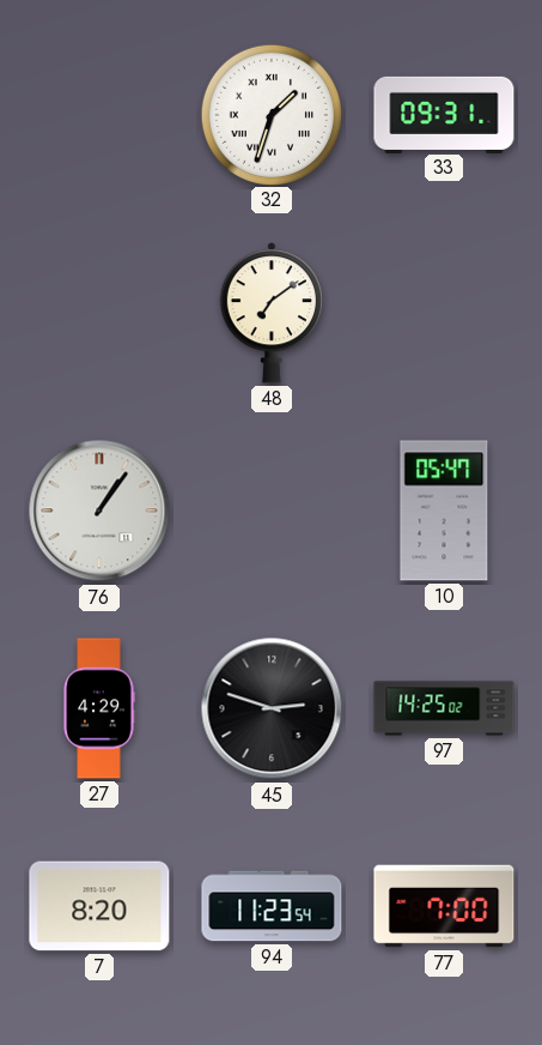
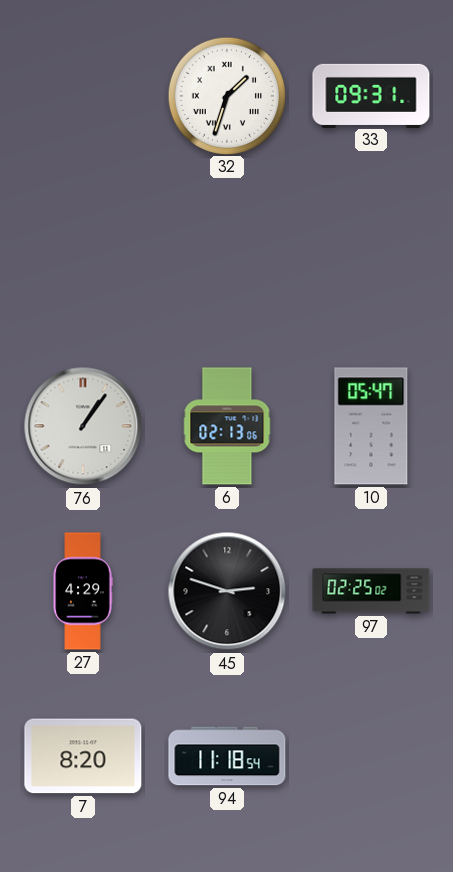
48: 7:09 -> none
6: none -> 02:13
97: 14:25 -> 02:25
94: 11:23 -> 11:18
77: 7:00 -> none
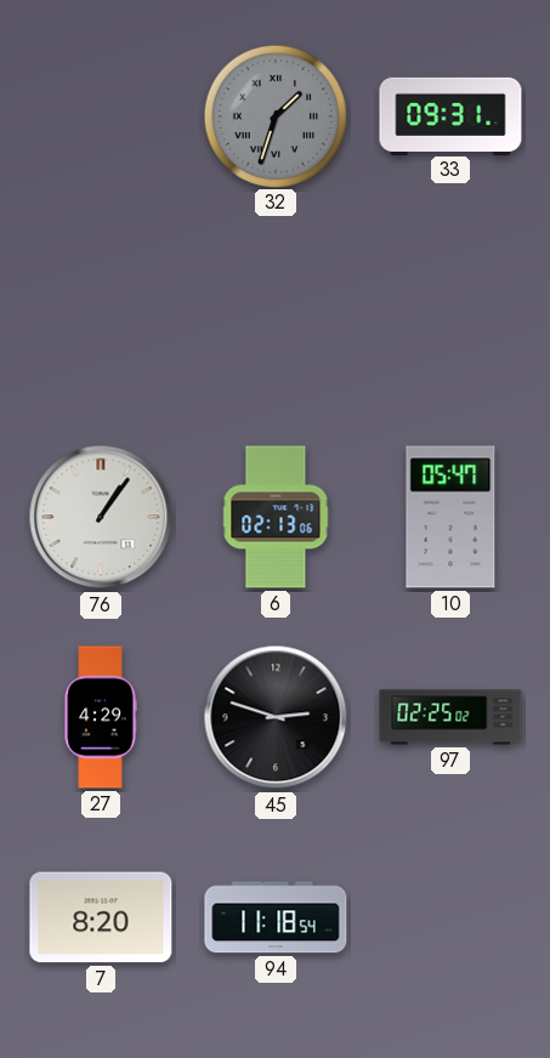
32 dial: white -> grey
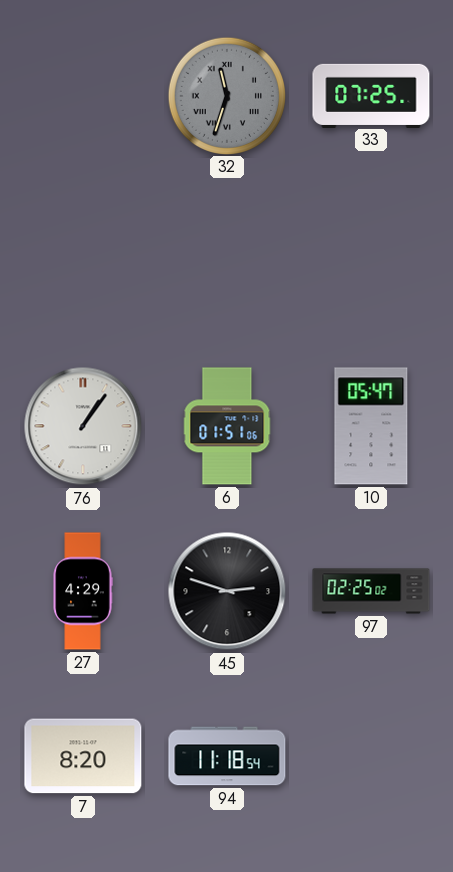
32: 1:33 -> 11:33
33: 09:31 -> 07:25
6: 02:13 -> 01:51
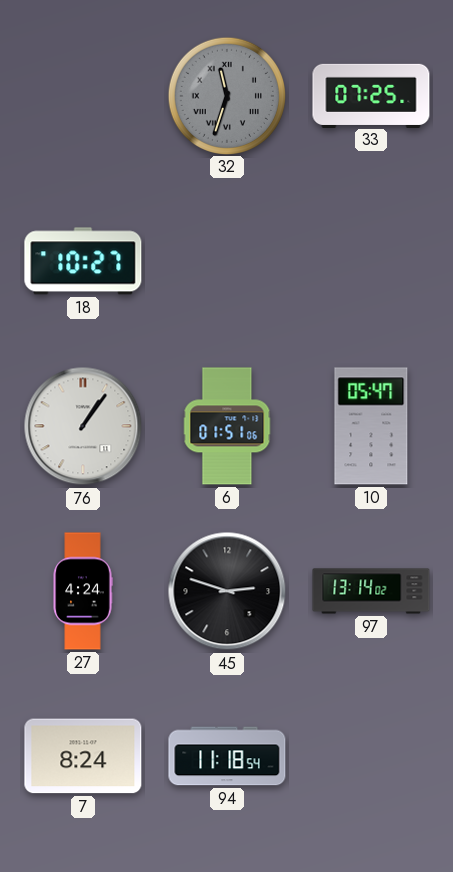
18: none -> 10:27
27: 4:29 -> 4:24
97: 02:25 -> 13:14
7: 8:20 -> 8:24
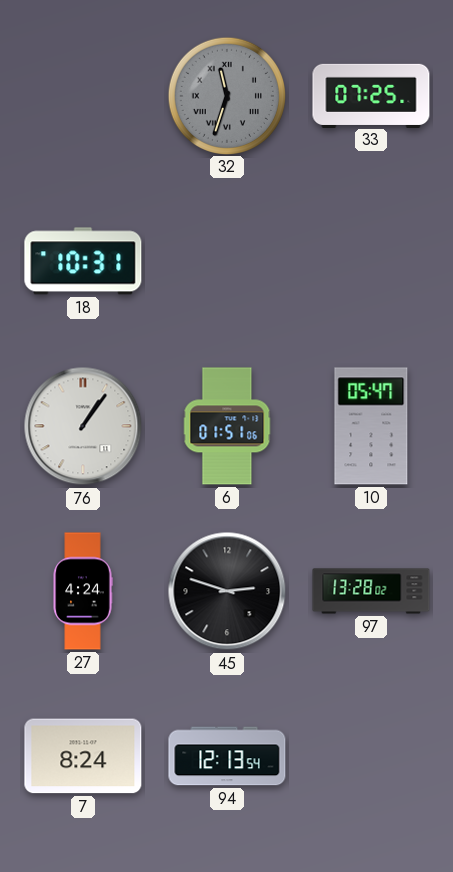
18: 10:27 -> 10:31
97: 13:14 -> 13:28
94: 11:18 -> 12:13
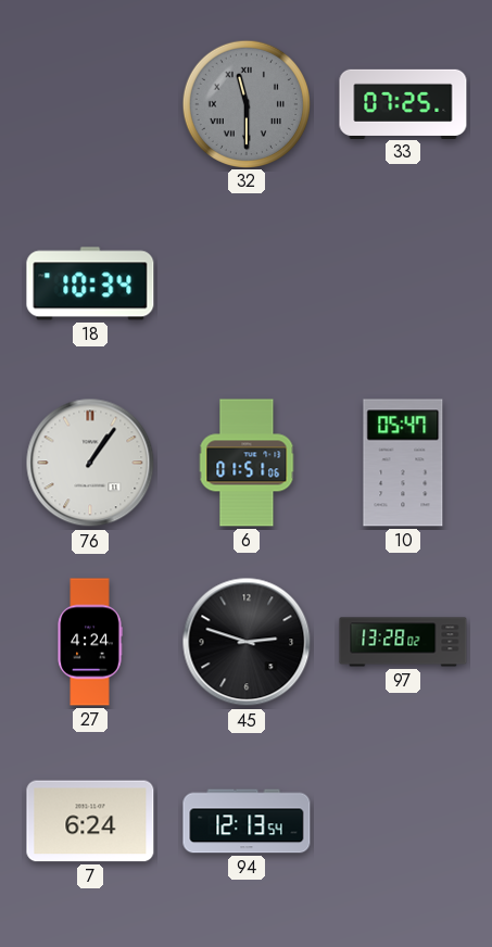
32: 11:33 -> 11:30
18: 10:31 -> 10:34
7: 8:24 -> 6:24
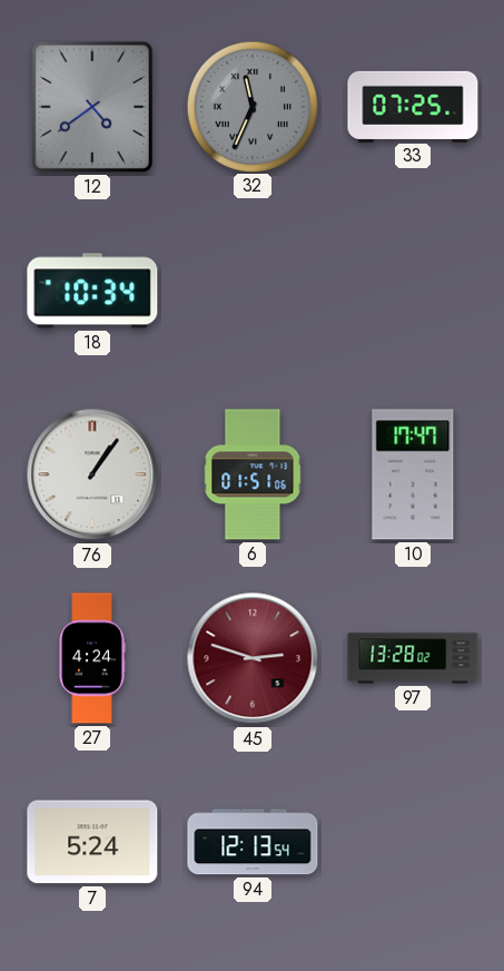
12: none -> 4:39
32: 11:30 -> 11:34
10: 05:47 -> 17:47
45 dial: black -> burgundy
7: 6:24 -> 5:24
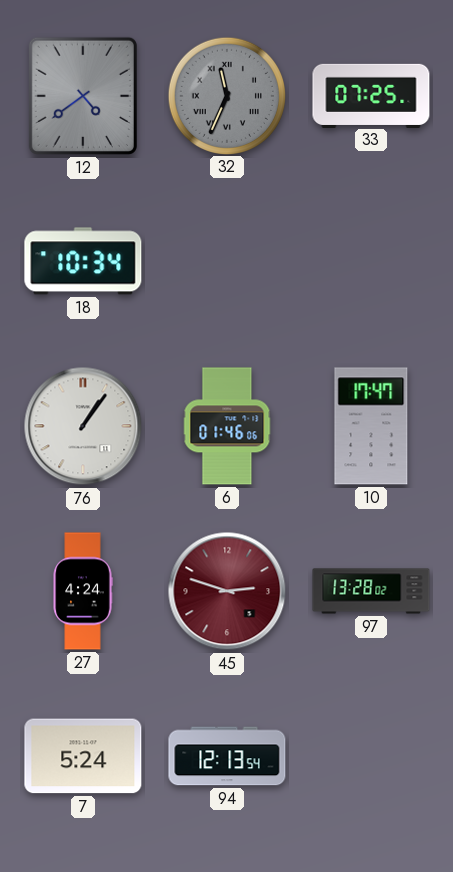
6: 01:51 -> 01:46
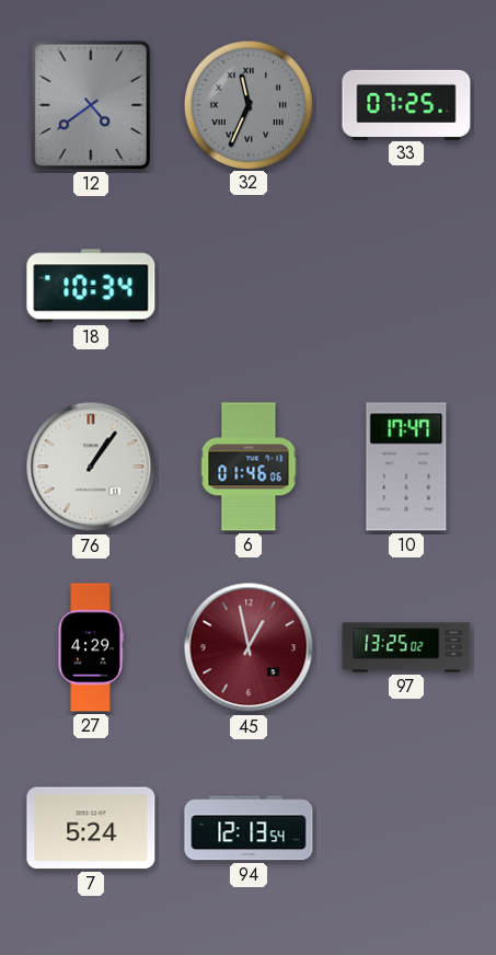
27: 4:24 -> 4:29
45: 2:48 -> 12:58
97: 13:28 -> 13:25
